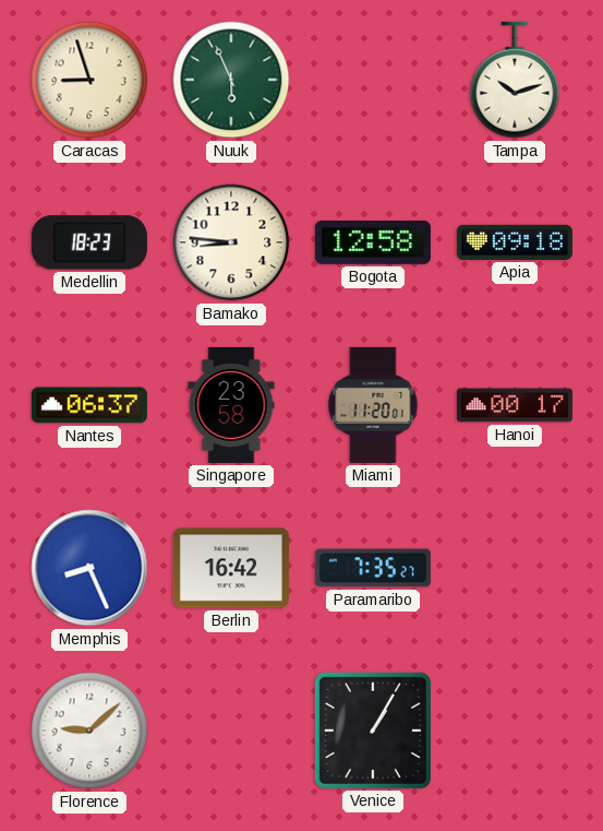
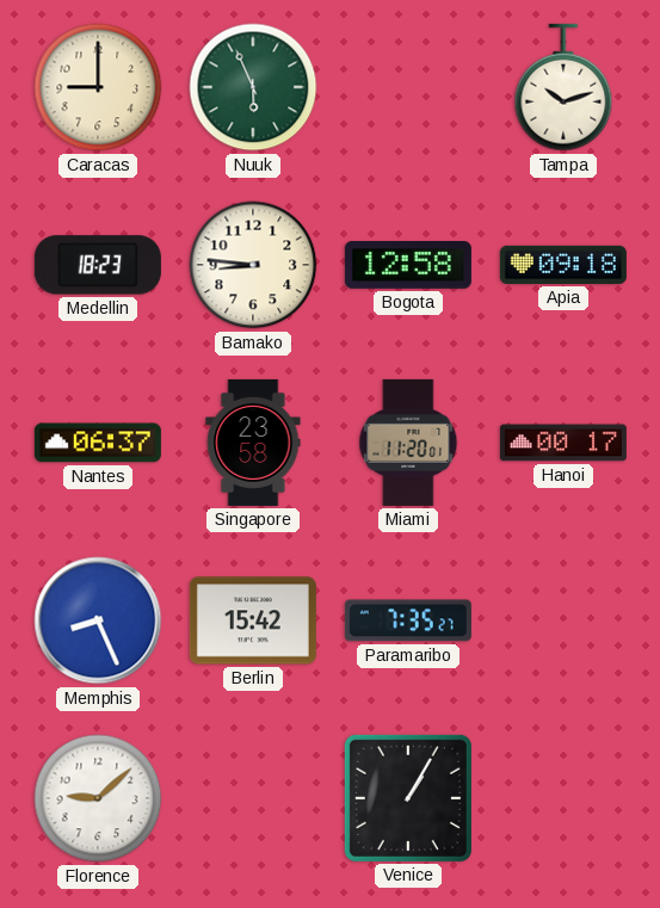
Caracas: 8:57 -> 9:00
Berlin: 16:42 -> 15:42
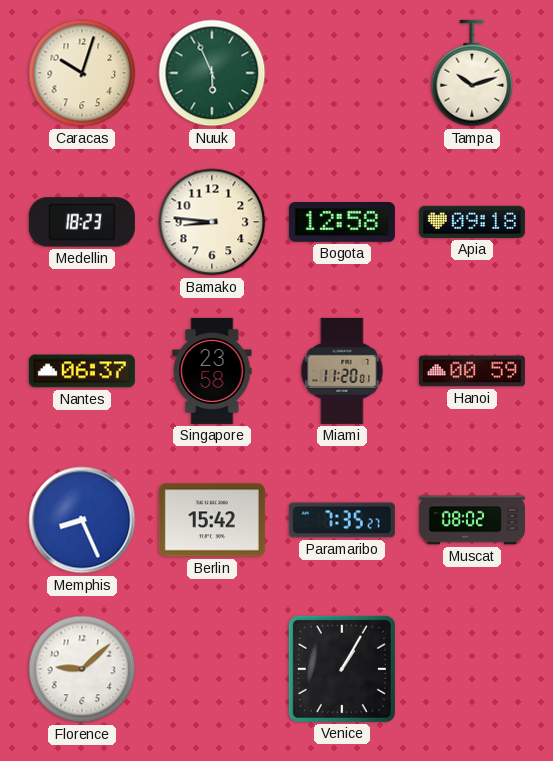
Caracas: 9:00 -> 10:03
Hanoi: 00:17 -> 00:59
Muscat: none -> 08:02
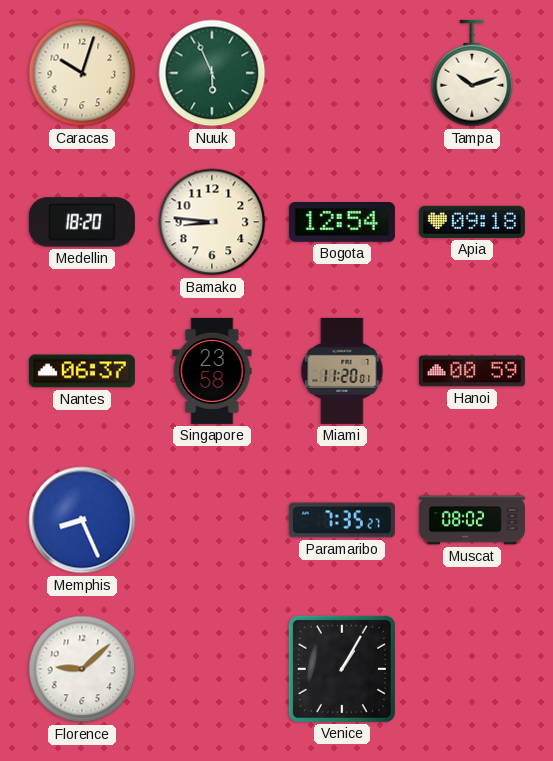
Medellin: 18:23 -> 18:20
Bogota: 12:58 -> 12:54
Berlin: 15:42 -> none
